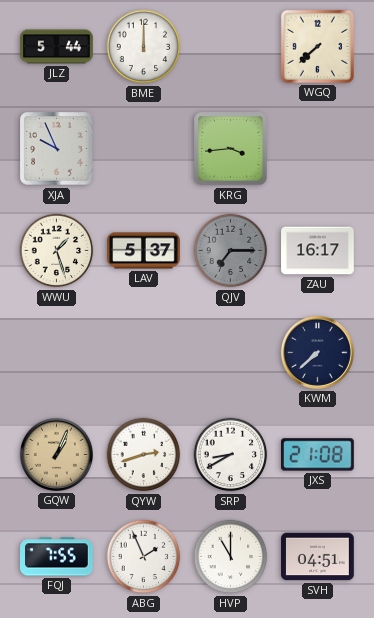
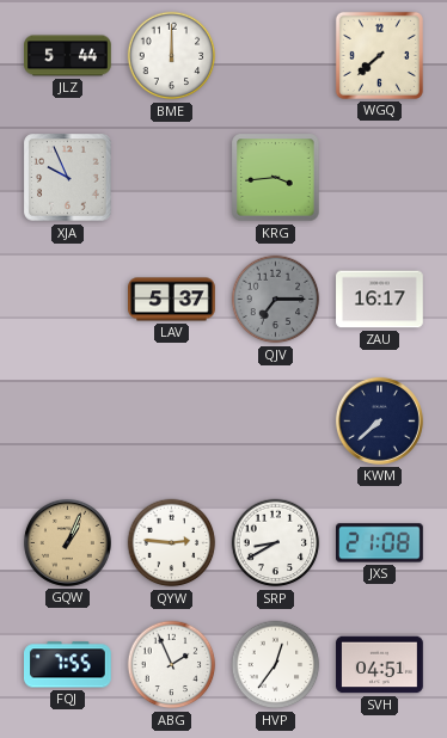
WWU: 1:27 -> none
QYW: 2:42 -> 2:46
HVP: 11:00 -> 12:36
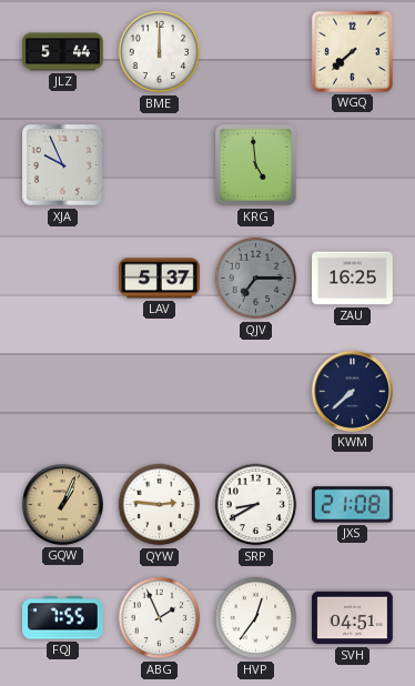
KRG: 3:44 -> 4:59
ZAU: 16:17 -> 16:25
